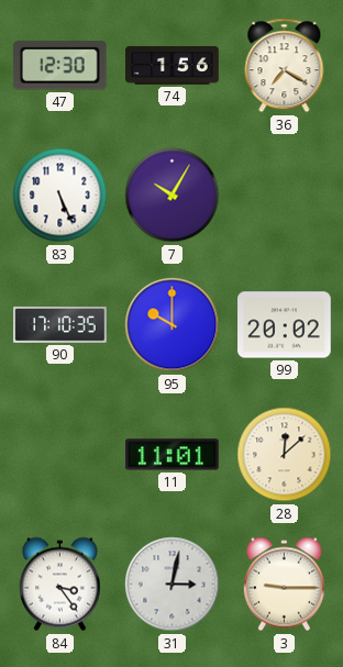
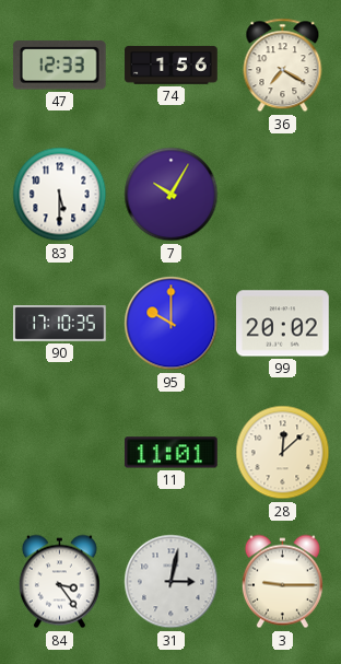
47: 12:30 -> 12:33
83: 5:26 -> 5:30
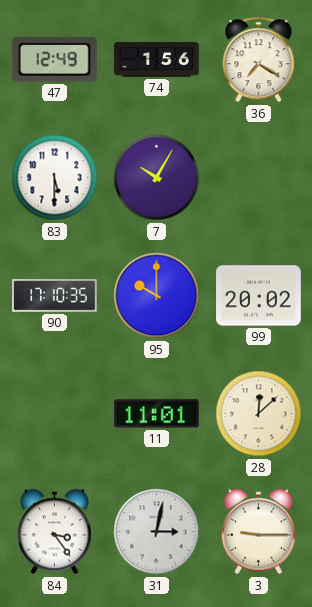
47: 12:33 -> 12:49
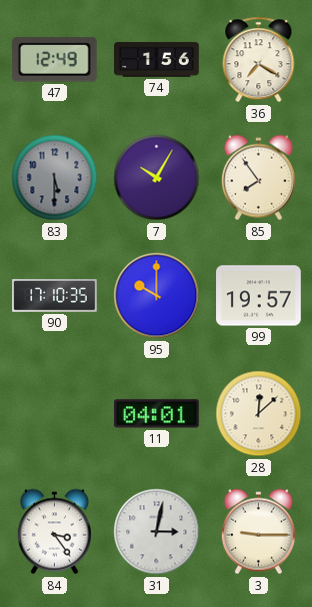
83 dial: white -> grey
85: none -> 7:54
99: 20:02 -> 19:57
11: 11:01 -> 04:01
